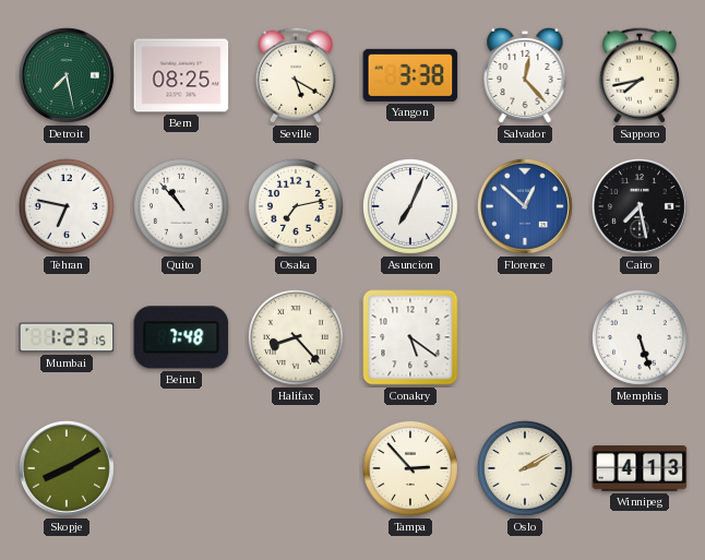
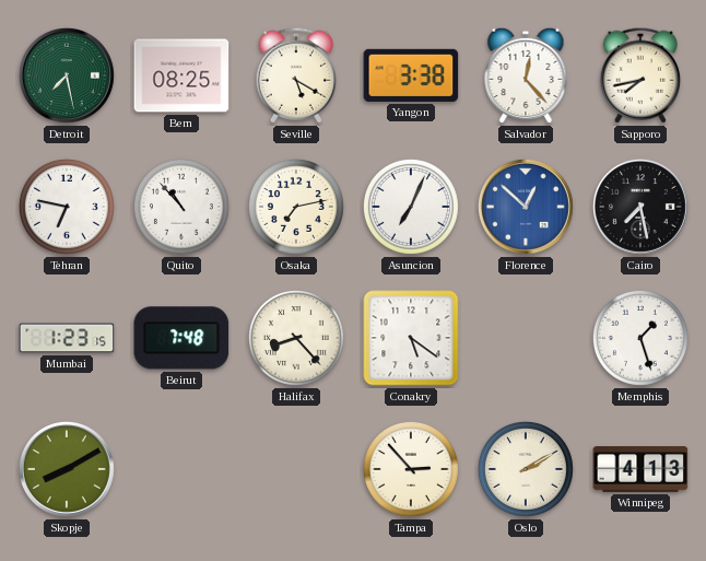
Memphis: 5:27 -> 1:27
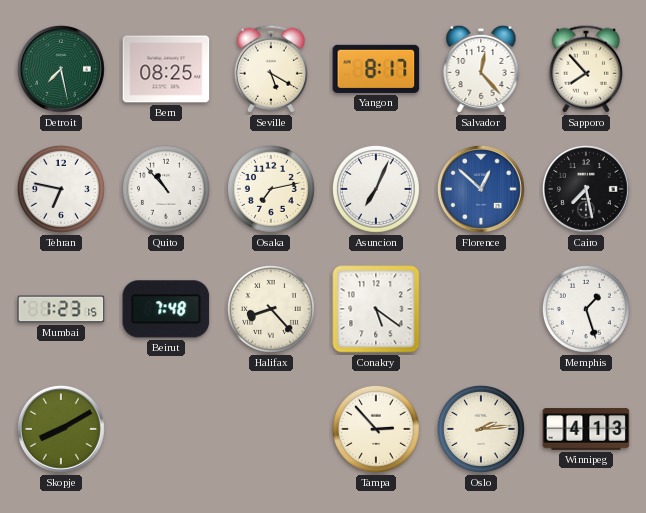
Yangon: 3:38 -> 8:17
Sapporo: 7:43 -> 7:53
Oslo: 2:10 -> 2:14
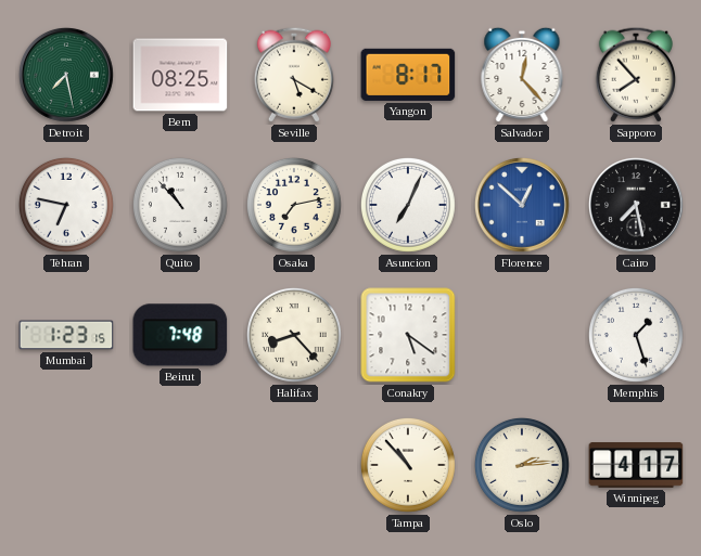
Skopje: 8:10 -> none
Tampa: 2:53 -> 10:53
Winnipeg: 4:13 -> 4:17
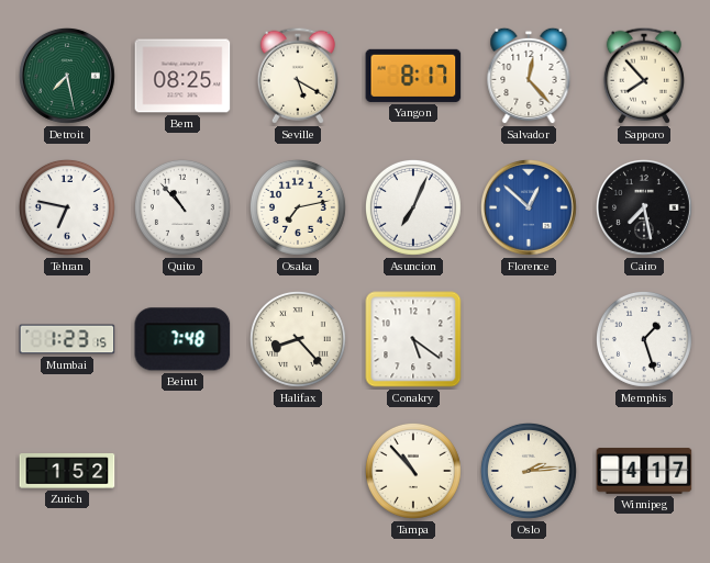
Zurich: none -> 1:52
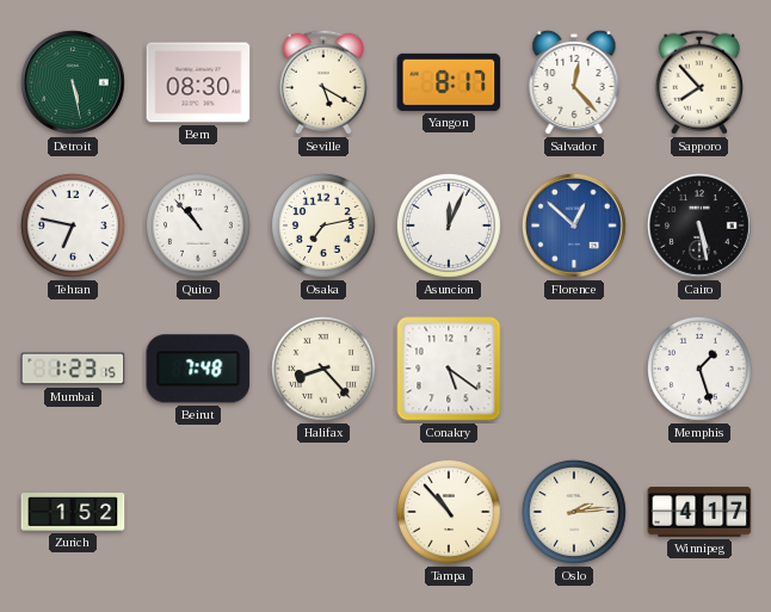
Detroit: 7:28 -> 5:28
Bern: 08:25 -> 08:30
Asuncion: 7:04 -> 12:04
Cairo: 7:28 -> 5:28
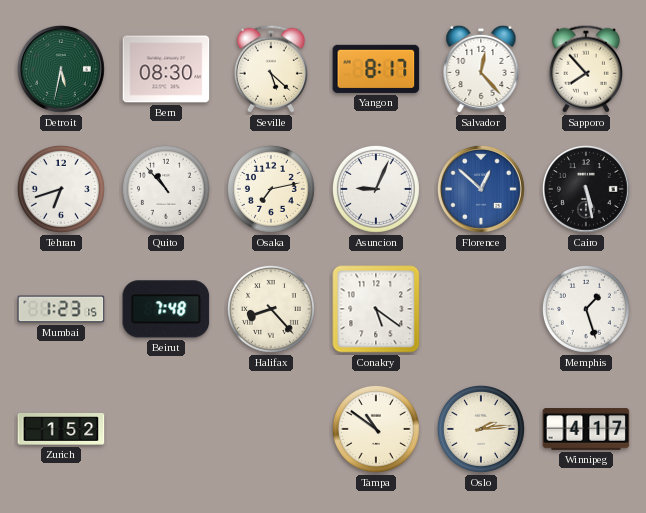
Detroit: 5:28 -> 5:32
Seville: 5:20 -> 5:22
Tehran: 6:47 -> 6:42
Asuncion: 12:04 -> 9:04
Tampa: 10:53 -> 10:51
